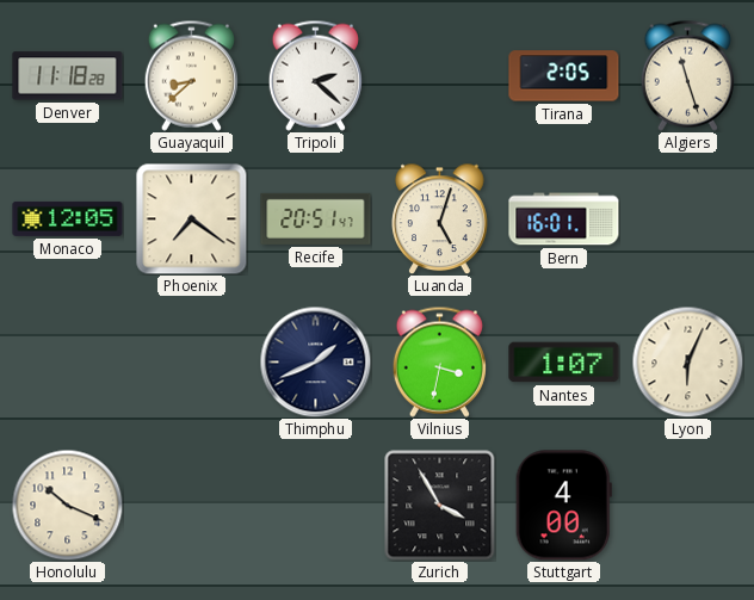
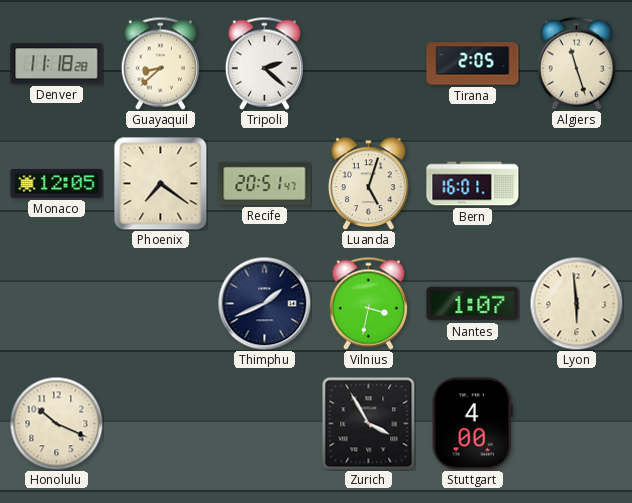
Lyon: 6:04 -> 5:59
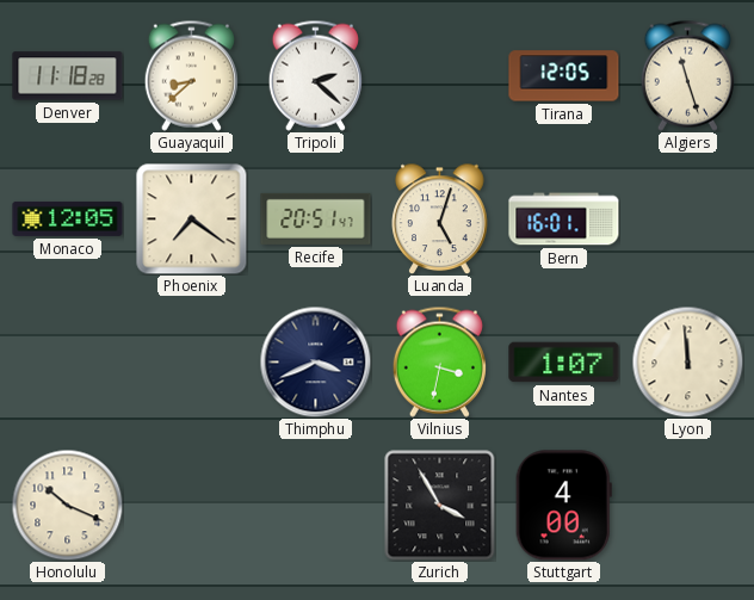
Tirana: 2:05 -> 12:05
Thimphu: 1:41 -> 3:41
Lyon: 5:59 -> 11:59
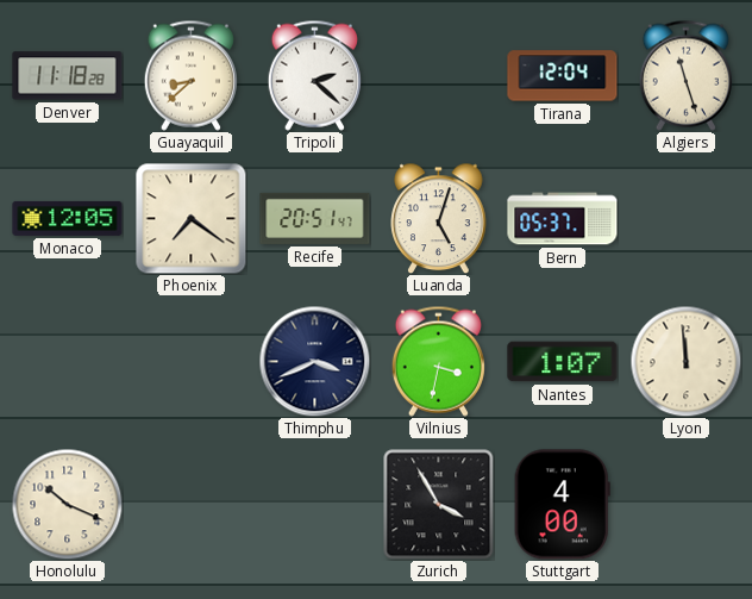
Tirana: 12:05 -> 12:04
Bern: 16:01 -> 05:37
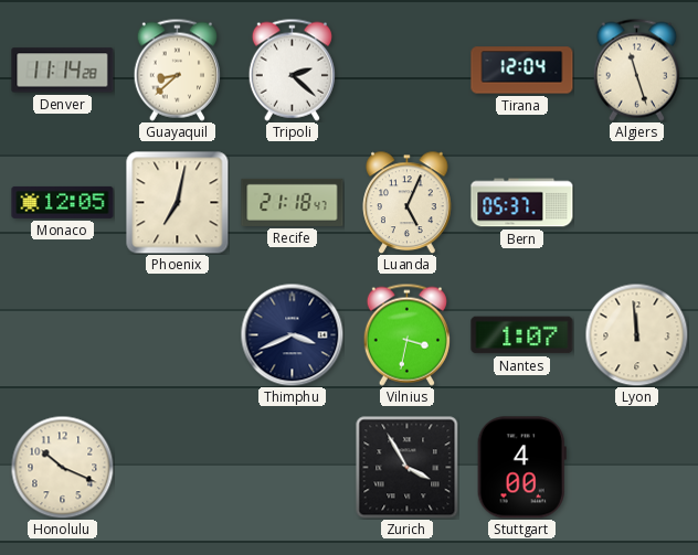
Denver: 11:18 -> 11:14
Phoenix: 7:21 -> 7:02
Recife: 20:51 -> 21:18
Luanda: 5:03 -> 5:04
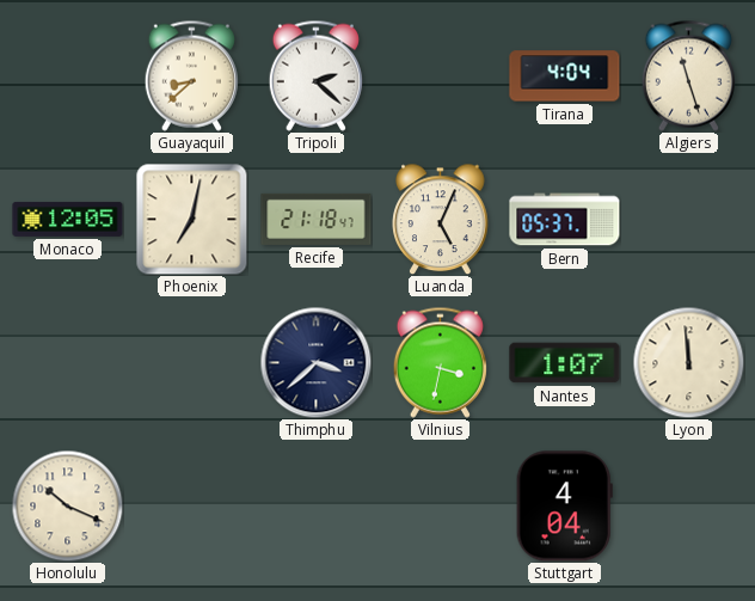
Denver: 11:14 -> none
Tirana: 12:04 -> 4:04
Thimphu: 3:41 -> 3:38
Zurich: 3:55 -> none
Stuttgart: 4:00 -> 4:04
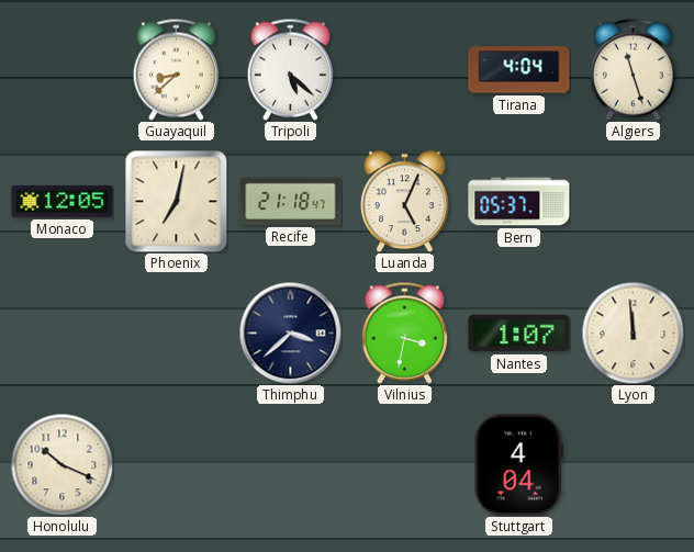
Tripoli: 2:22 -> 5:22
